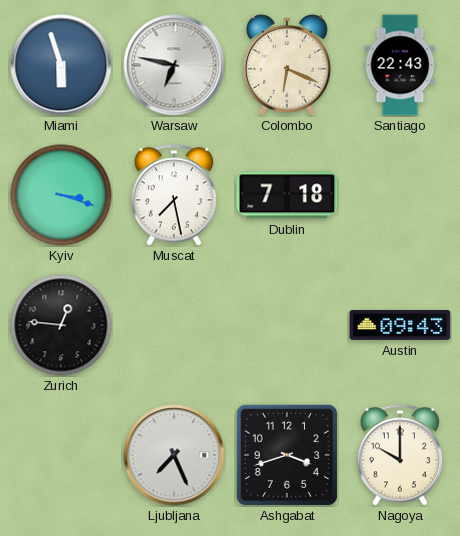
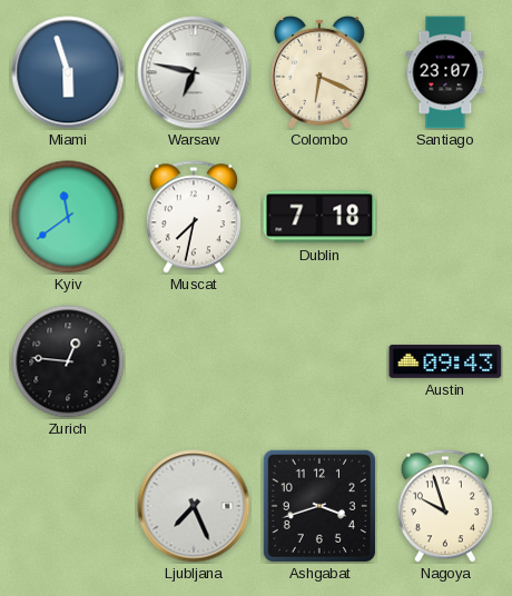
Santiago: 22:43 -> 23:07
Kyiv: 3:18 -> 11:39
Muscat: 7:28 -> 7:32
Nagoya: 10:00 -> 9:57
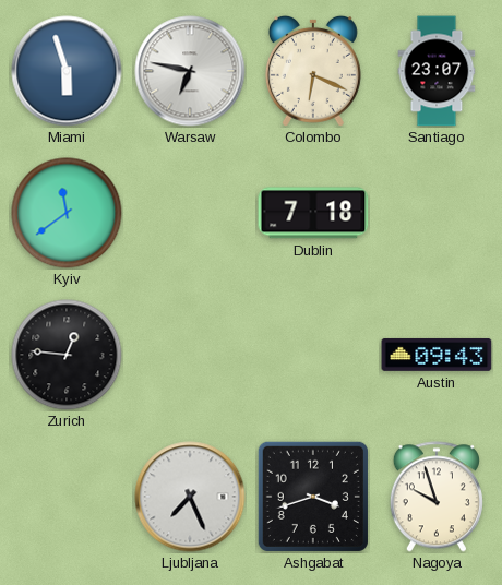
Muscat: 7:32 -> none
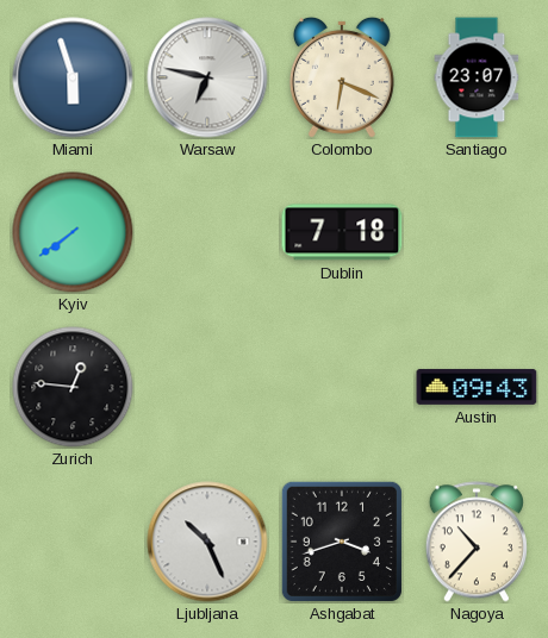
Kyiv: 11:39 -> 7:39
Ljubljana: 7:26 -> 10:26
Nagoya: 9:57 -> 10:37
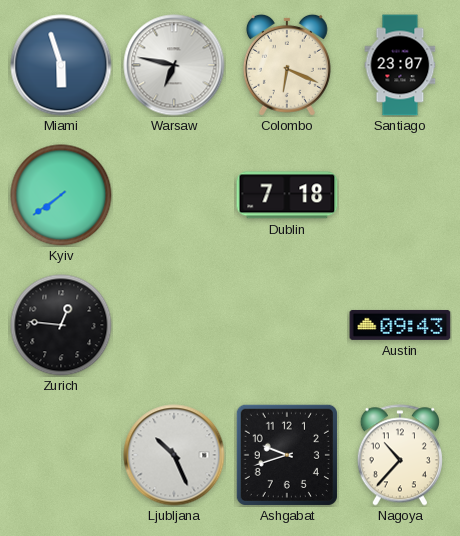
Ashgabat: 3:42 -> 9:42
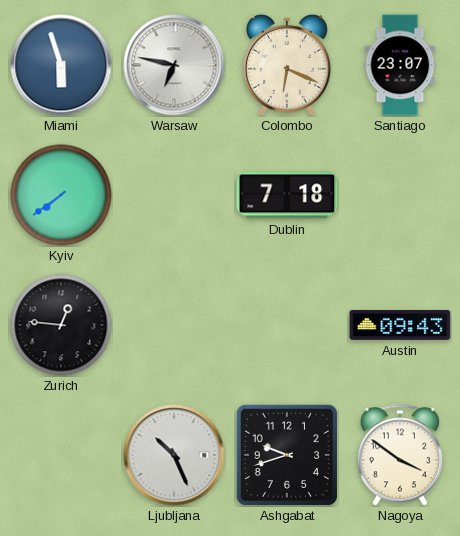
Nagoya: 10:37 -> 3:51
